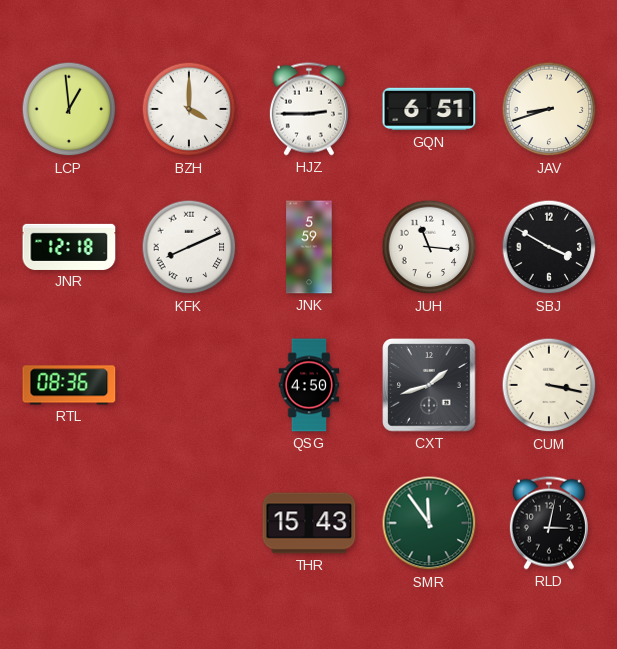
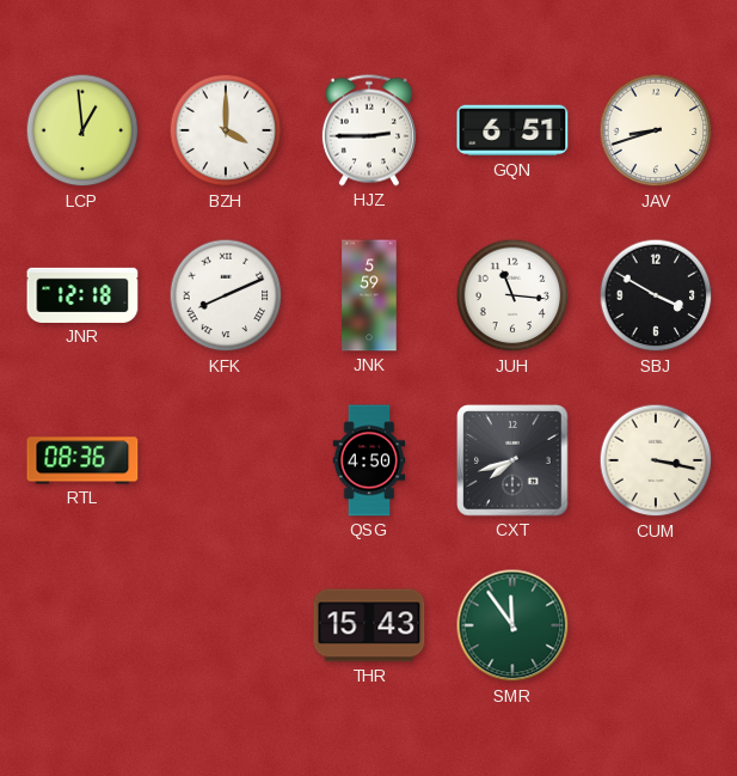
CXT: 1:42 -> 7:42
RLD: 3:02 -> none
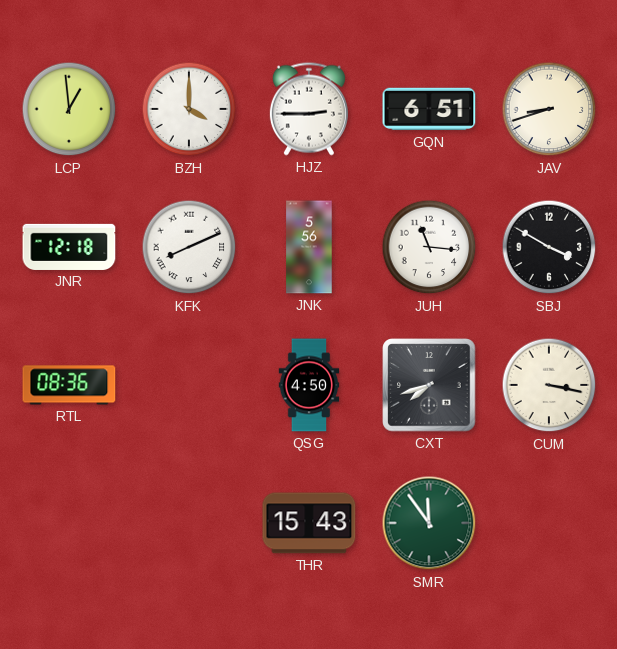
JNK: 5:59 -> 5:56
